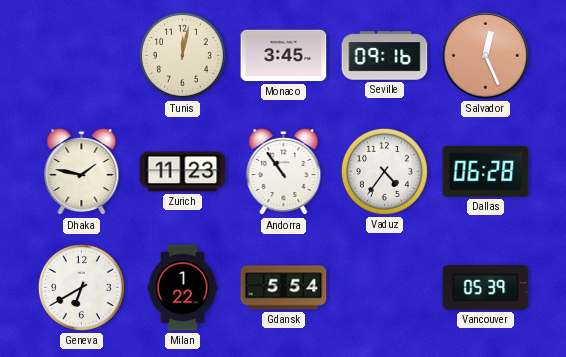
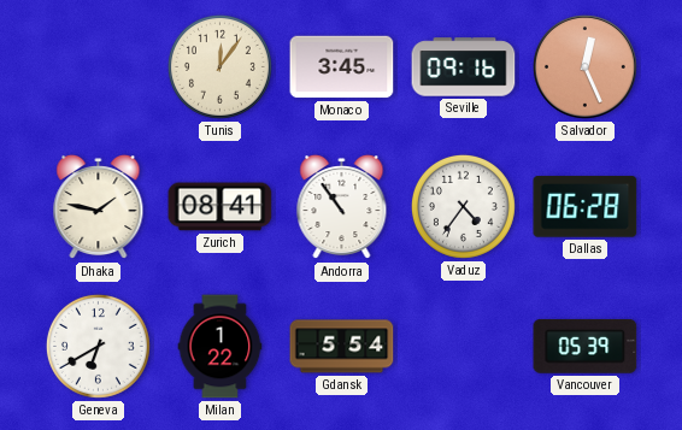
Tunis: 12:02 -> 12:06
Zurich: 11:23 -> 08:41
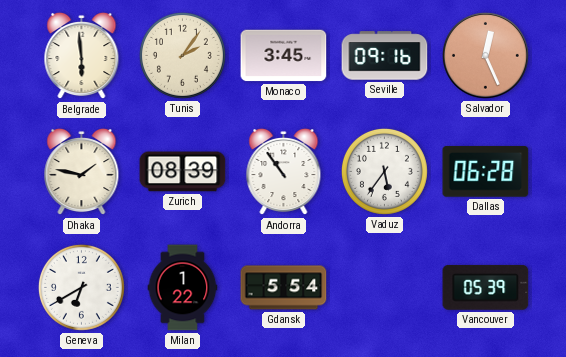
Belgrade: none -> 5:59
Tunis: 12:06 -> 2:06
Zurich: 08:41 -> 08:39
Vaduz: 4:36 -> 5:36
